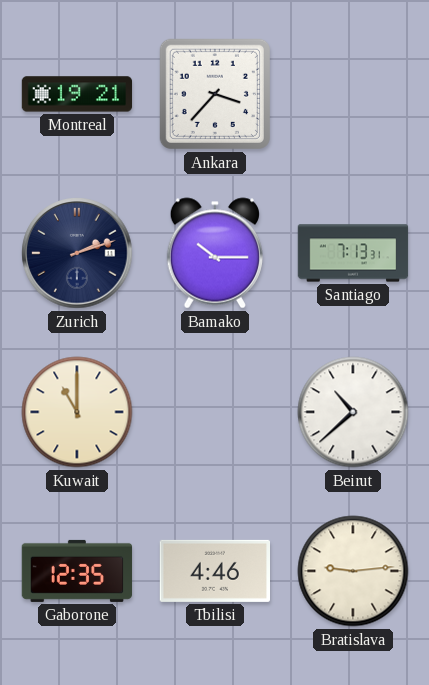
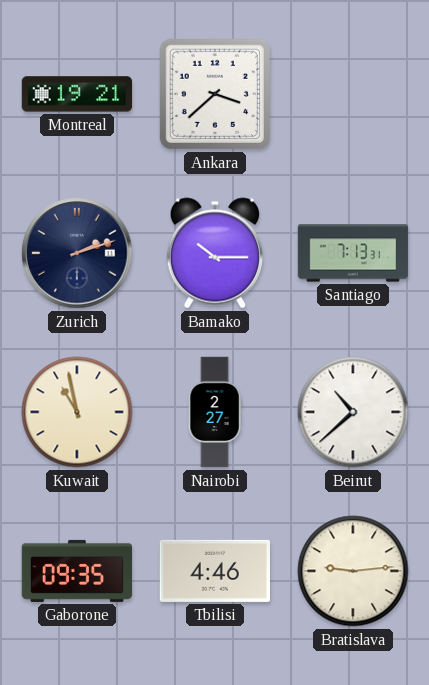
Ankara: 3:37 -> 3:38
Kuwait: 11:00 -> 10:58
Nairobi: none -> 2:27
Gaborone: 12:35 -> 09:35
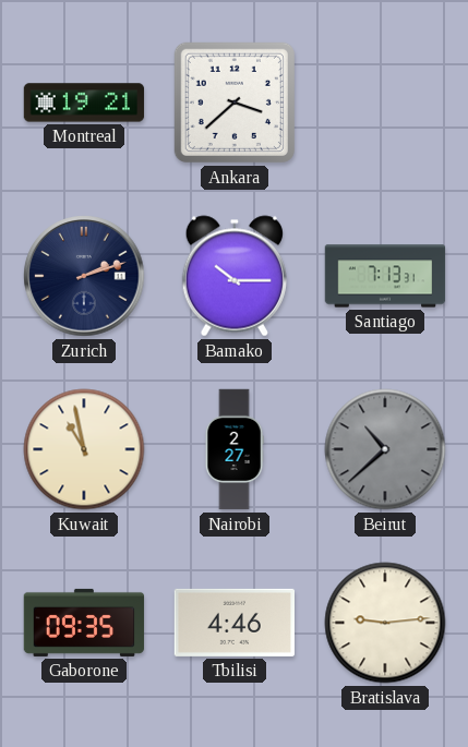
Beirut dial: white -> grey
